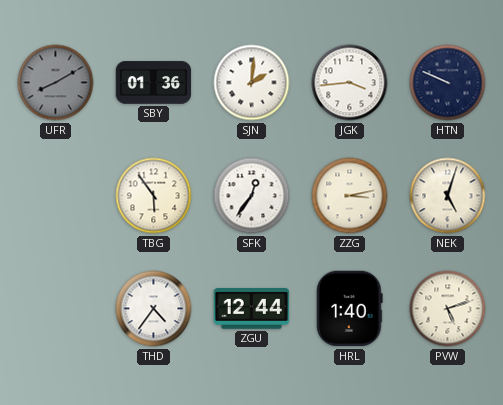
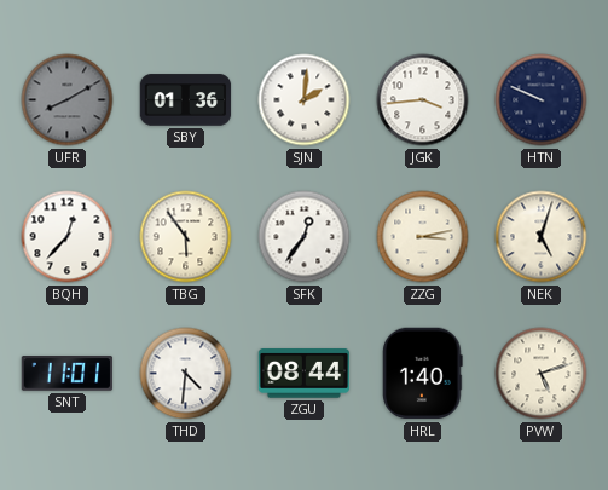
BQH: none -> 12:37
SNT: none -> 11:01
THD: 4:36 -> 4:31
ZGU: 12:44 -> 08:44
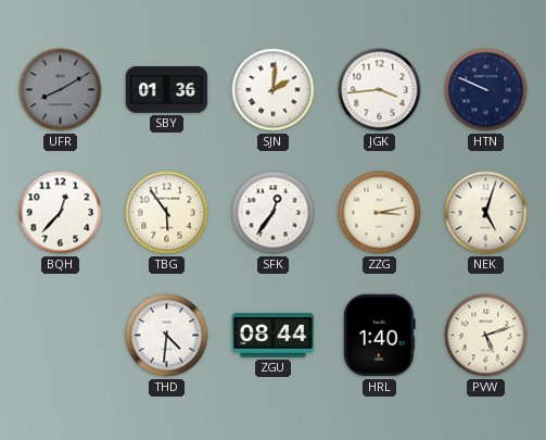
SNT: 11:01 -> none
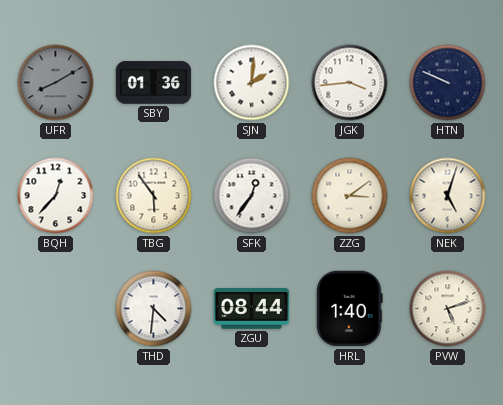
ZZG: 3:13 -> 3:09
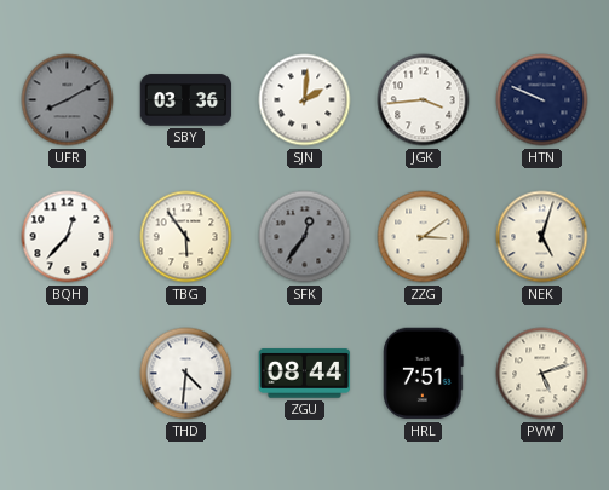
SBY: 01:36 -> 03:36
SFK dial: white -> grey
HRL: 1:40 -> 7:51
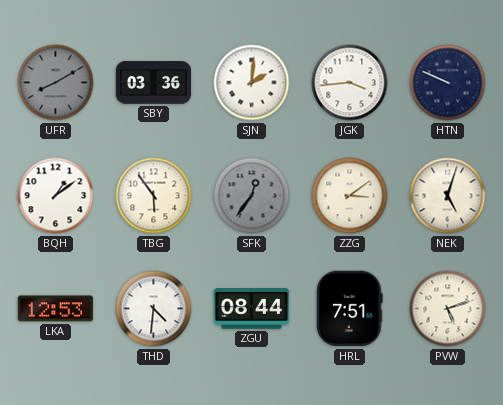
BQH: 12:37 -> 1:09
LKA: none -> 12:53
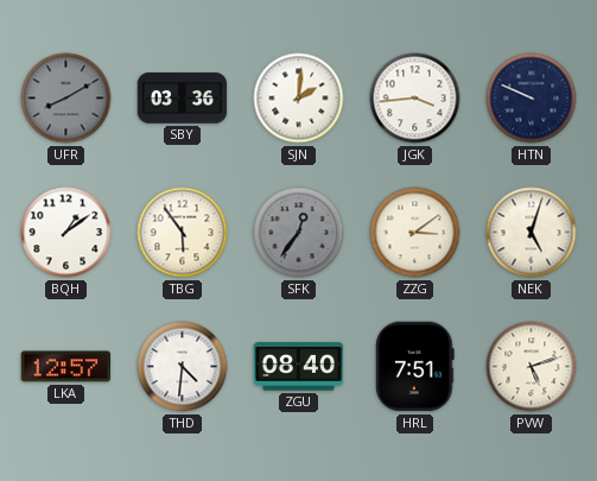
LKA: 12:53 -> 12:57
ZGU: 08:44 -> 08:40
